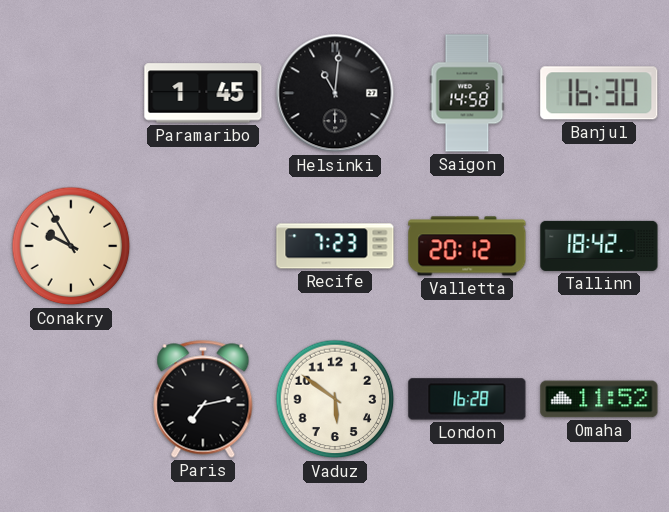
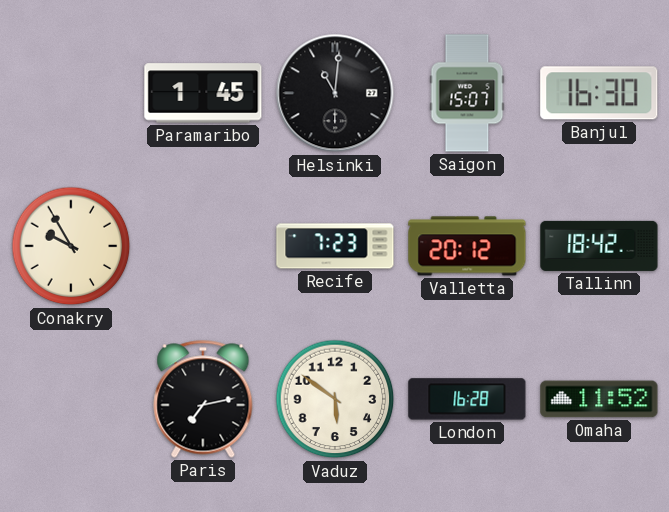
Saigon: 14:58 -> 15:07
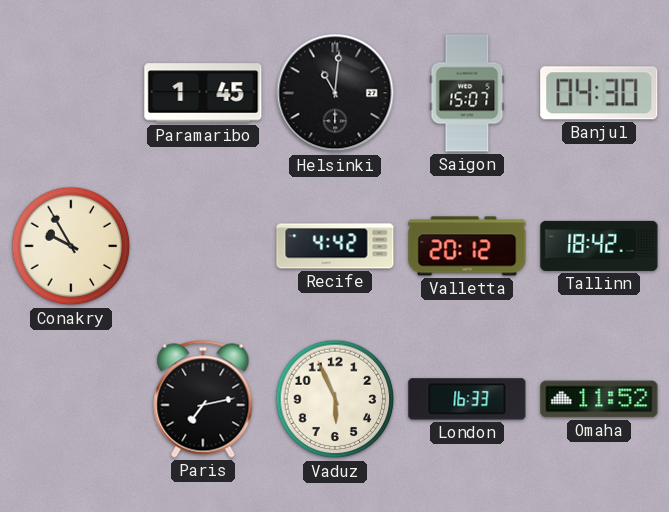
Banjul: 16:30 -> 04:30
Recife: 7:23 -> 4:42
Vaduz: 5:51 -> 5:56
London: 16:28 -> 16:33
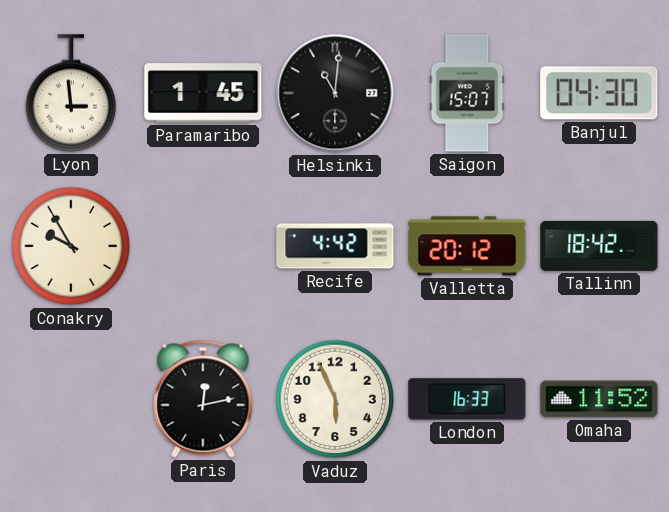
Lyon: none -> 2:59
Paris: 7:13 -> 12:13
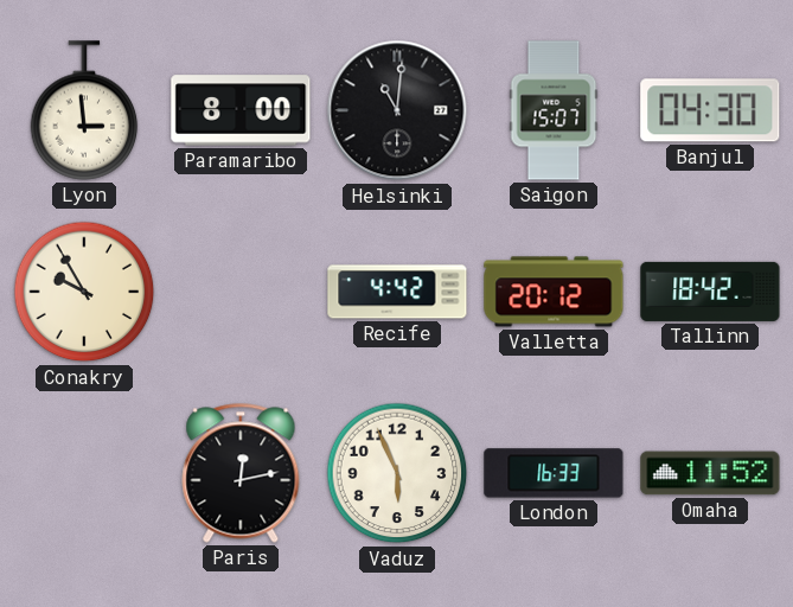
Paramaribo: 1:45 -> 8:00
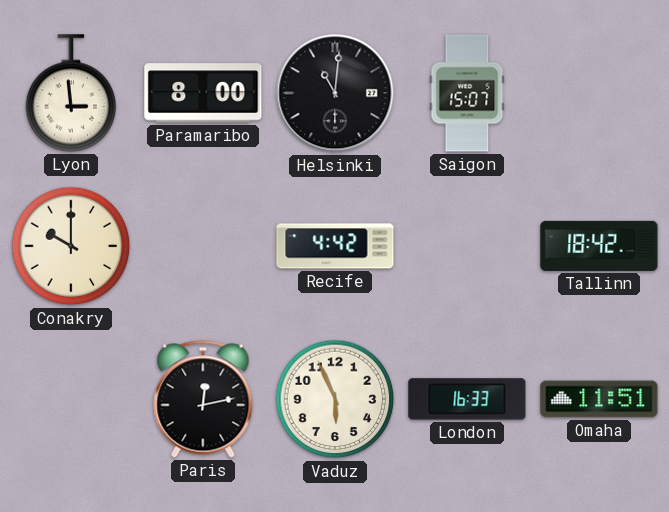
Banjul: 04:30 -> none
Conakry: 9:55 -> 10:00
Valletta: 20:12 -> none
Omaha: 11:52 -> 11:51
